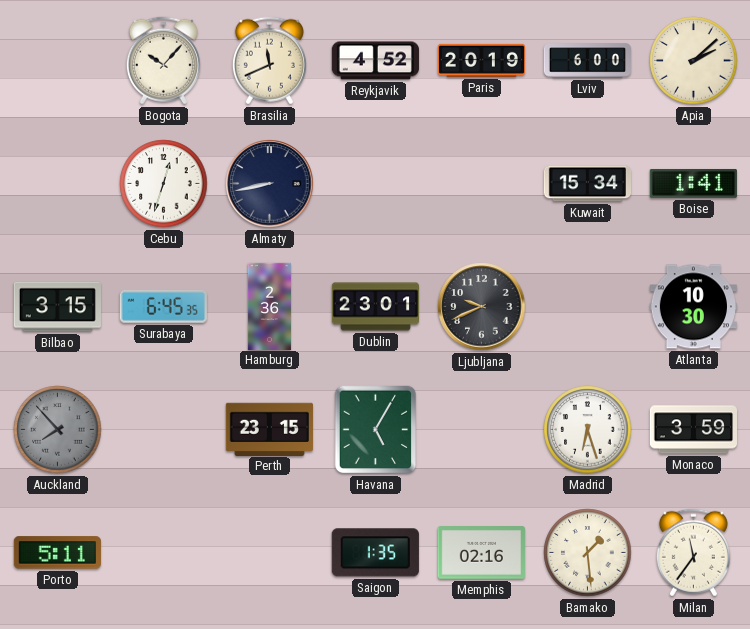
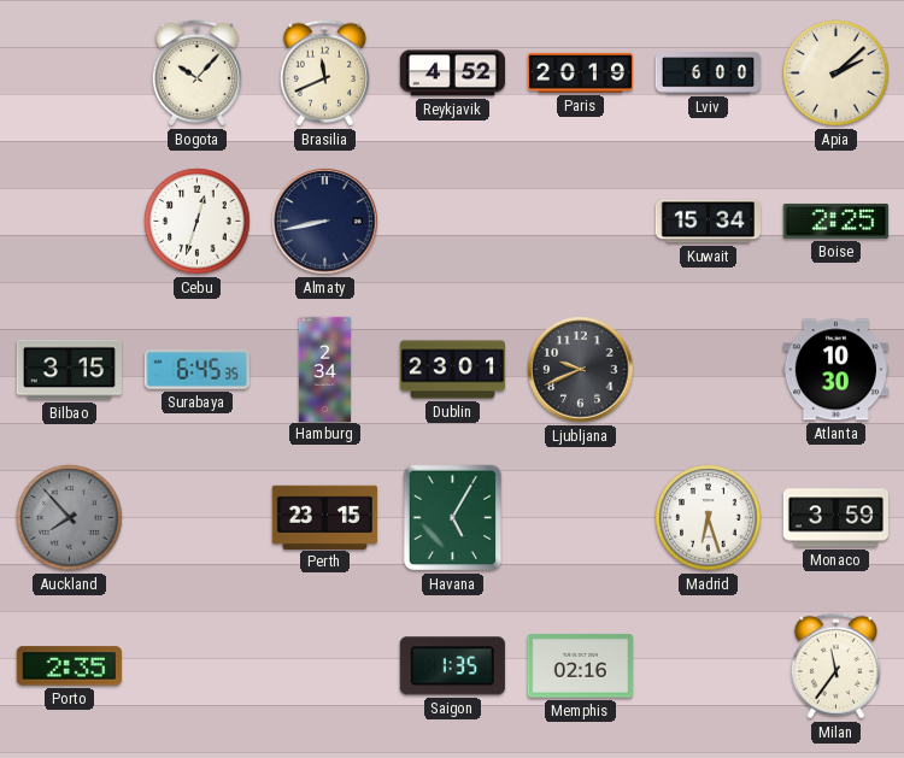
Boise: 1:41 -> 2:25
Hamburg: 2:36 -> 2:34
Porto: 5:11 -> 2:35
Bamako: 1:29 -> none
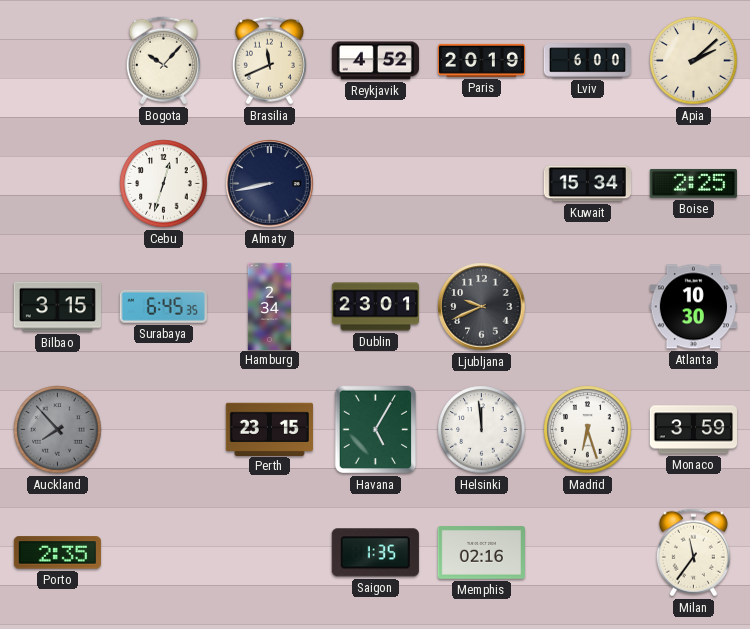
Helsinki: none -> 11:59
